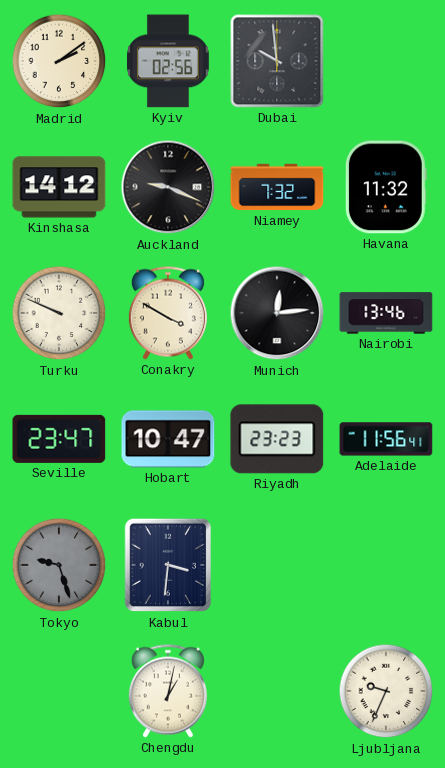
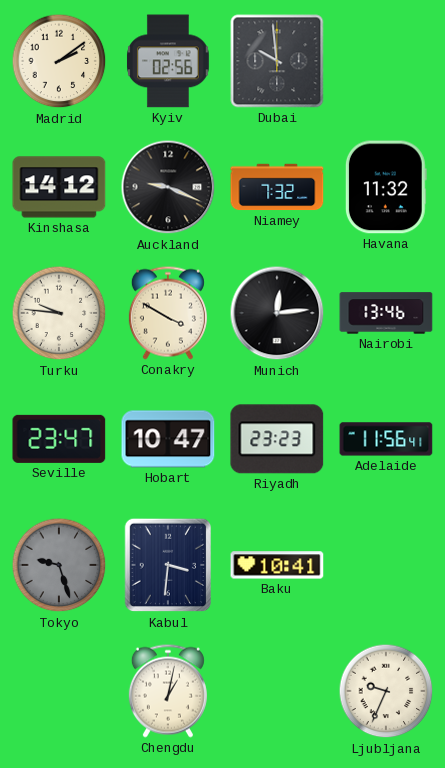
Turku: 9:49 -> 9:46
Baku: none -> 10:41
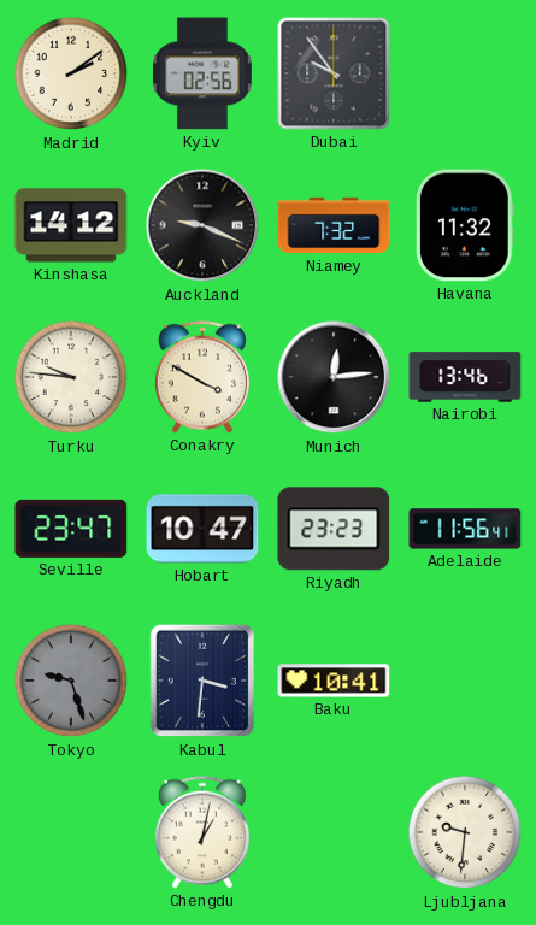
Dubai: 9:59 -> 9:54
Ljubljana: 9:34 -> 9:31
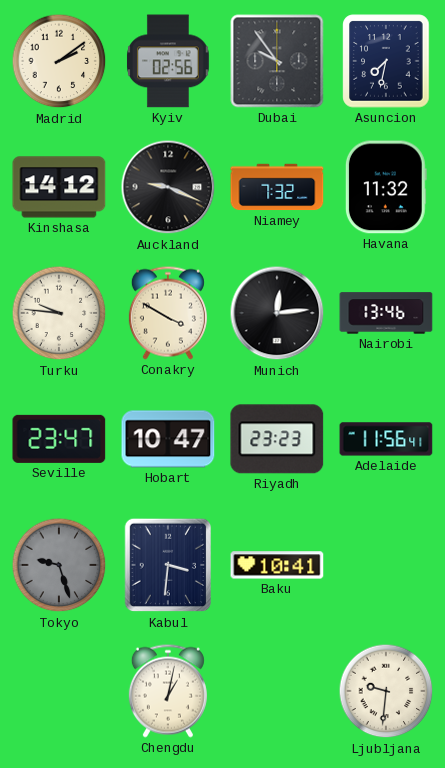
Asuncion: none -> 7:32
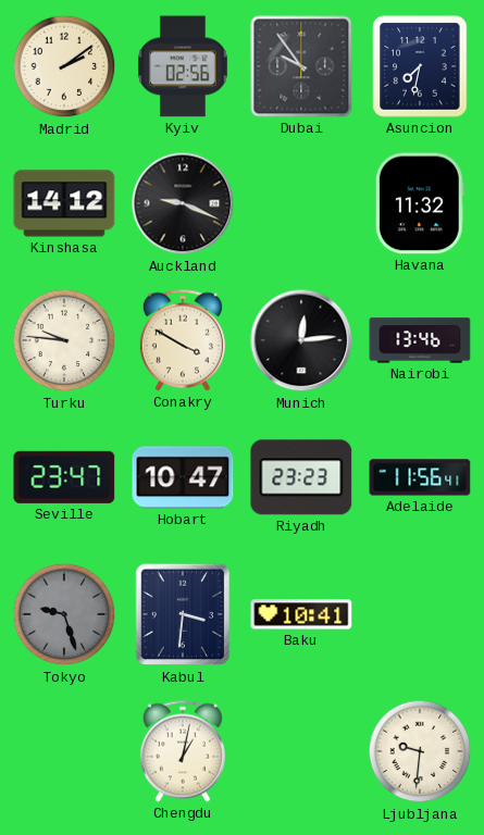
Niamey: 7:32 -> none
